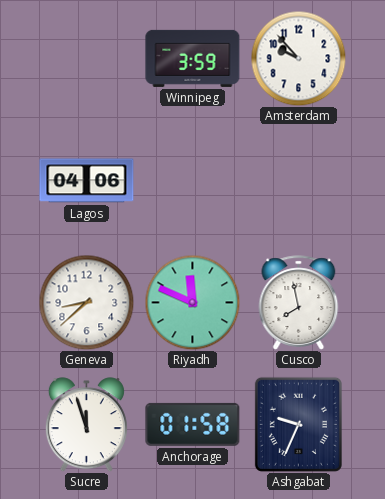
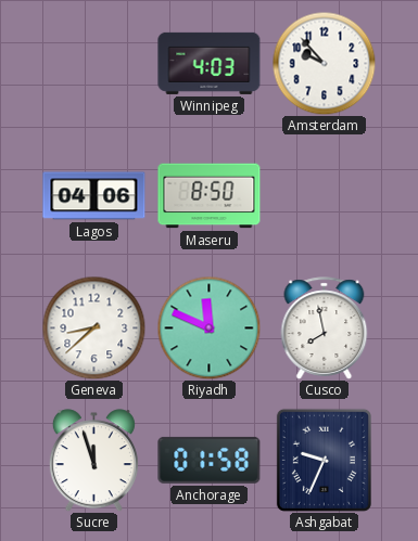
Winnipeg: 3:59 -> 4:03
Maseru: none -> 8:50
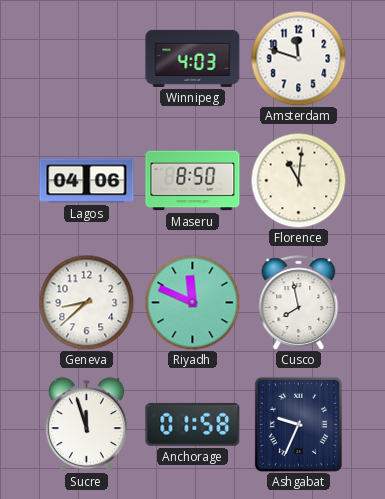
Amsterdam: 9:53 -> 11:48
Florence: none -> 11:01
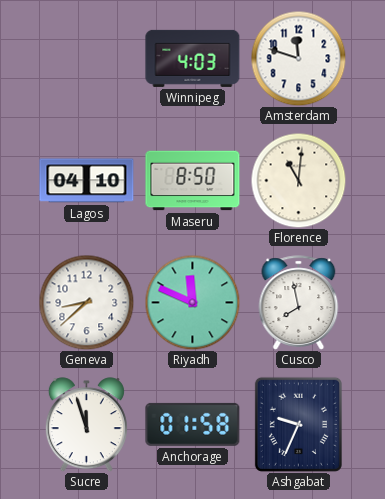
Lagos: 04:06 -> 04:10
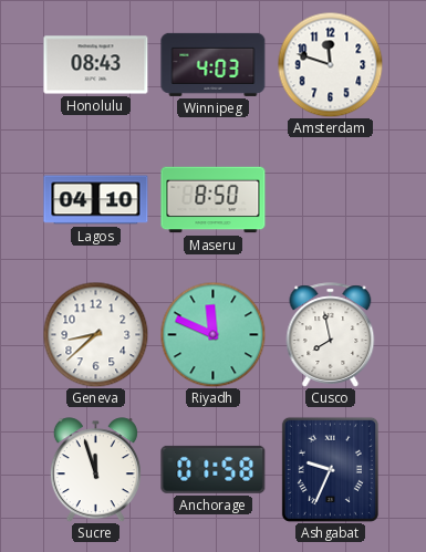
Honolulu: none -> 08:43
Florence: 11:01 -> none
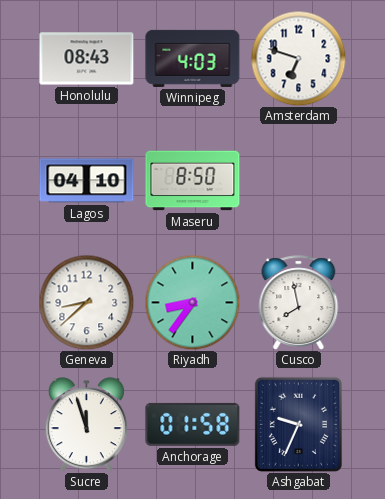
Amsterdam: 11:48 -> 6:48
Riyadh: 11:49 -> 8:36
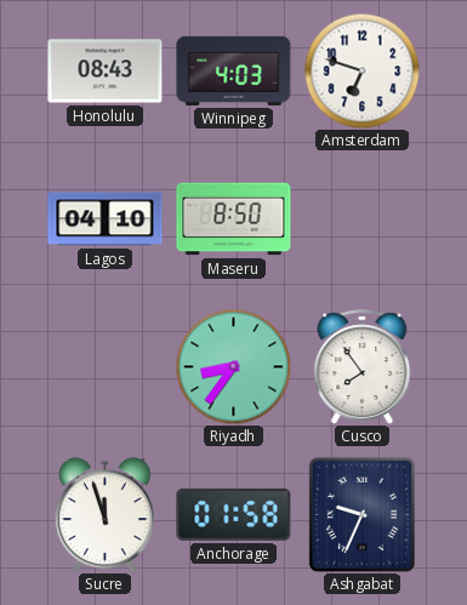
Geneva: 8:38 -> none
Cusco: 7:58 -> 7:54
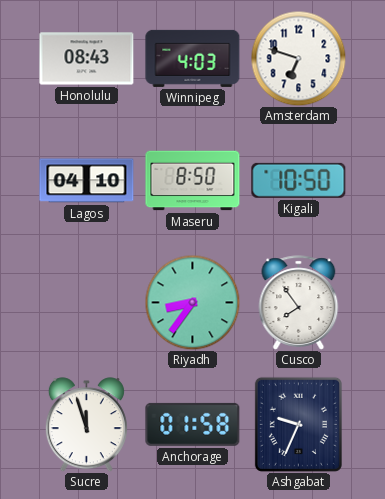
Kigali: none -> 10:50
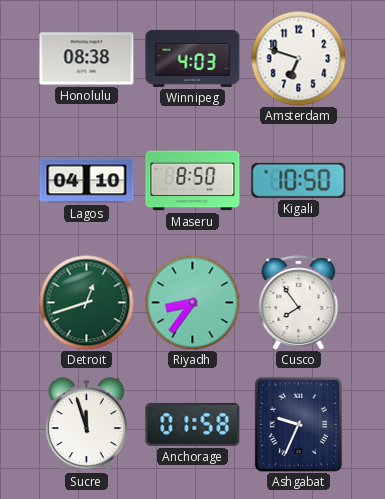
Honolulu: 08:43 -> 08:38
Detroit: none -> 12:42
